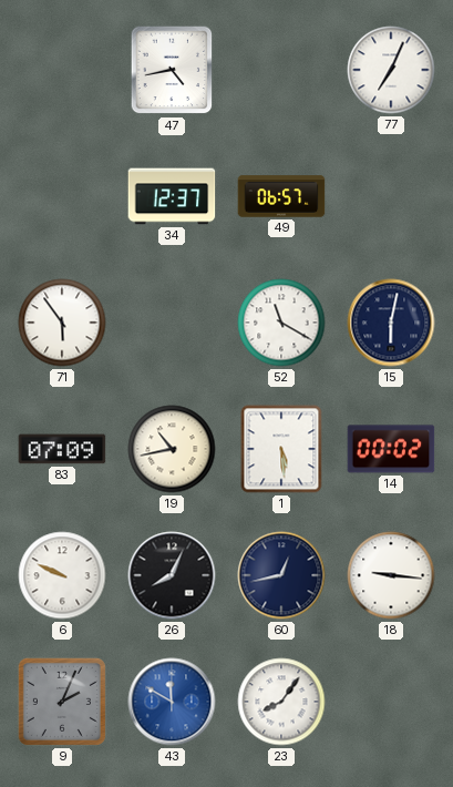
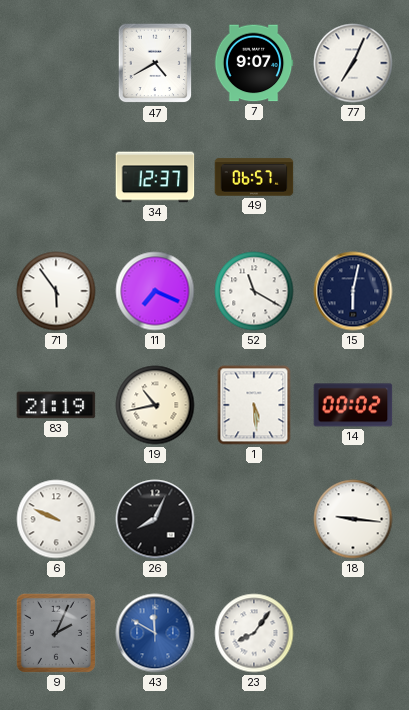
47: 4:43 -> 4:40
7: none -> 9:07
11: none -> 7:19
83: 07:09 -> 21:19
60: 12:43 -> none
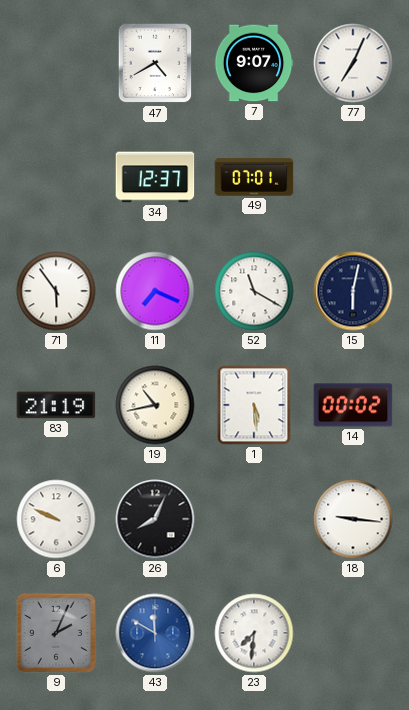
49: 06:57 -> 07:01
23: 8:06 -> 7:31
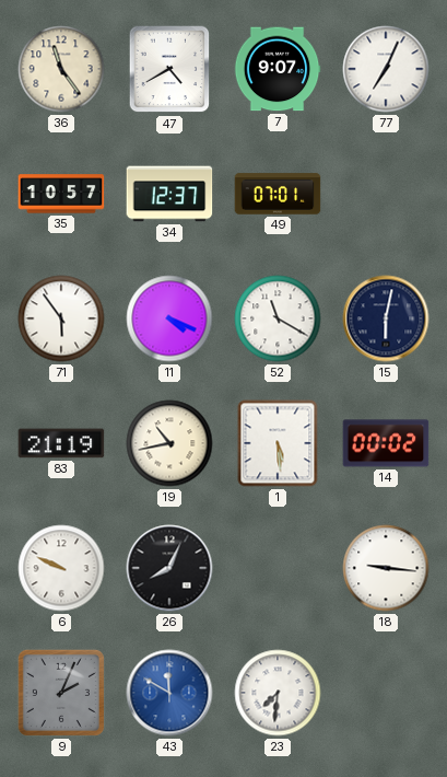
36: none -> 11:24
35: none -> 10:57
11: 7:19 -> 4:19
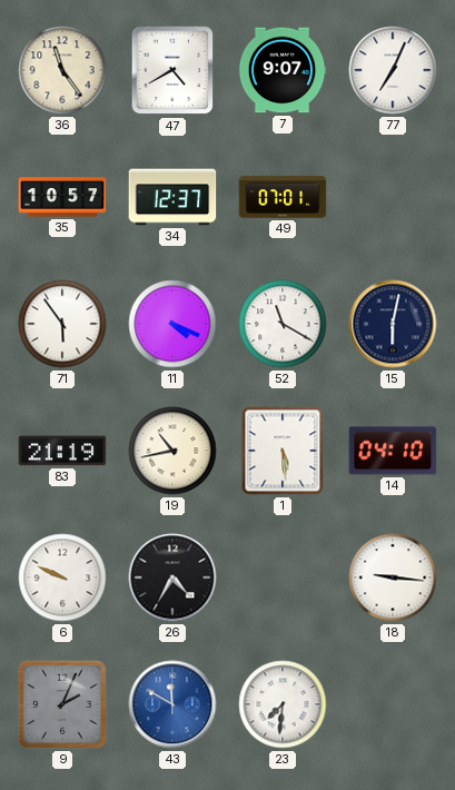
14: 00:02 -> 04:10
26: 8:04 -> 4:35
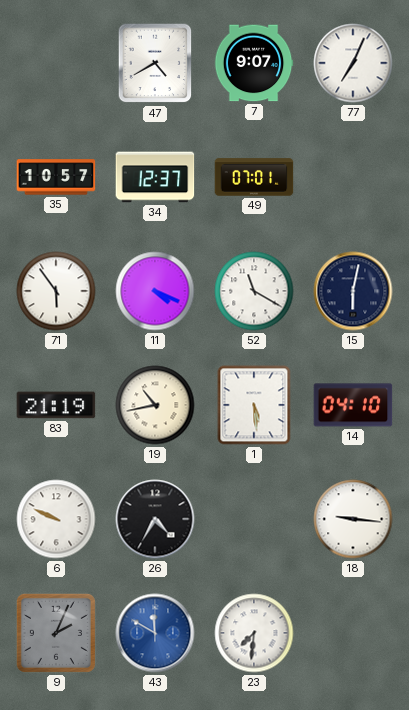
36: 11:24 -> none
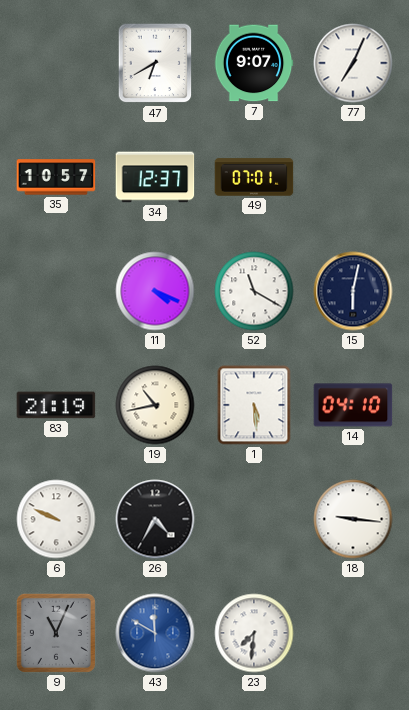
47: 4:40 -> 6:40
71: 5:54 -> none
9: 2:04 -> 11:04
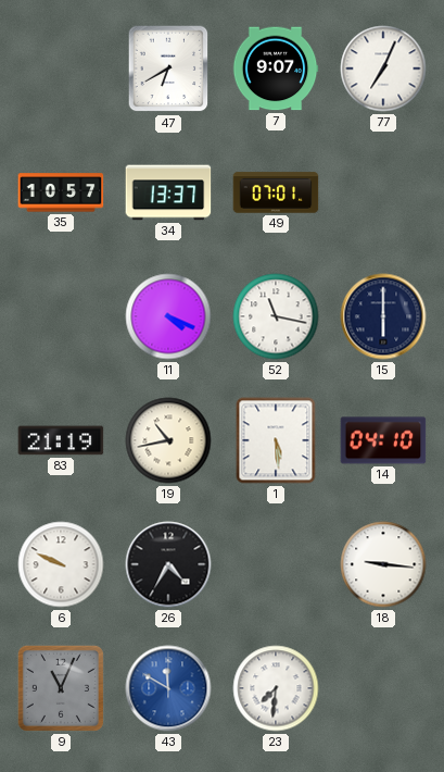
34: 12:37 -> 13:37
52: 11:20 -> 11:17
15: 6:02 -> 6:00
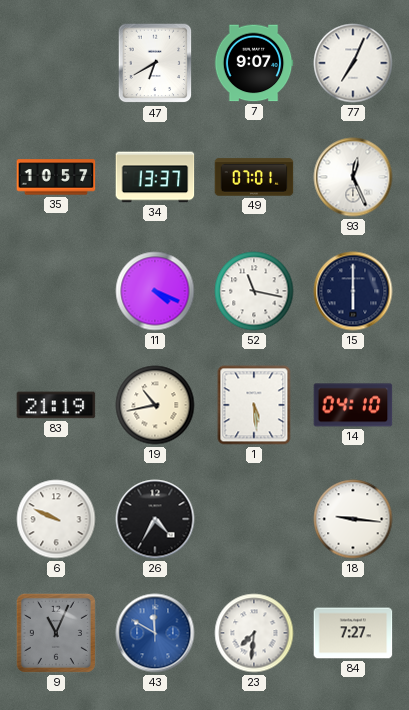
93: none -> 12:26
84: none -> 7:27
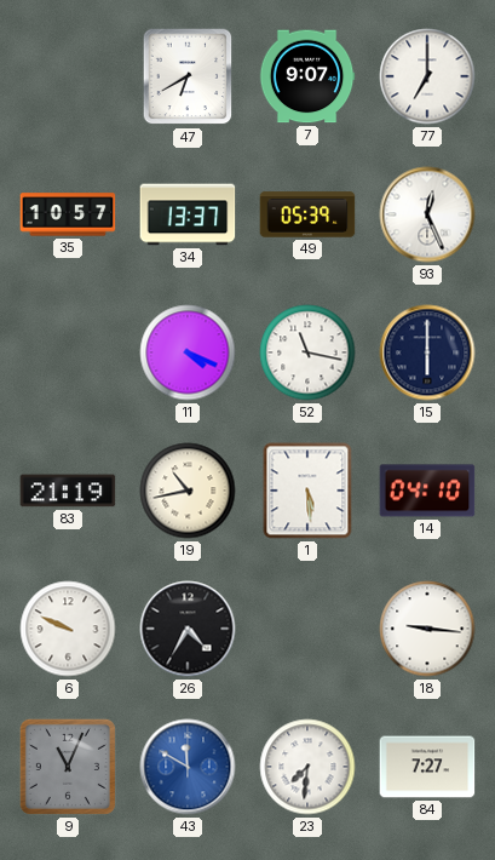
77: 7:04 -> 7:00
49: 07:01 -> 05:39
